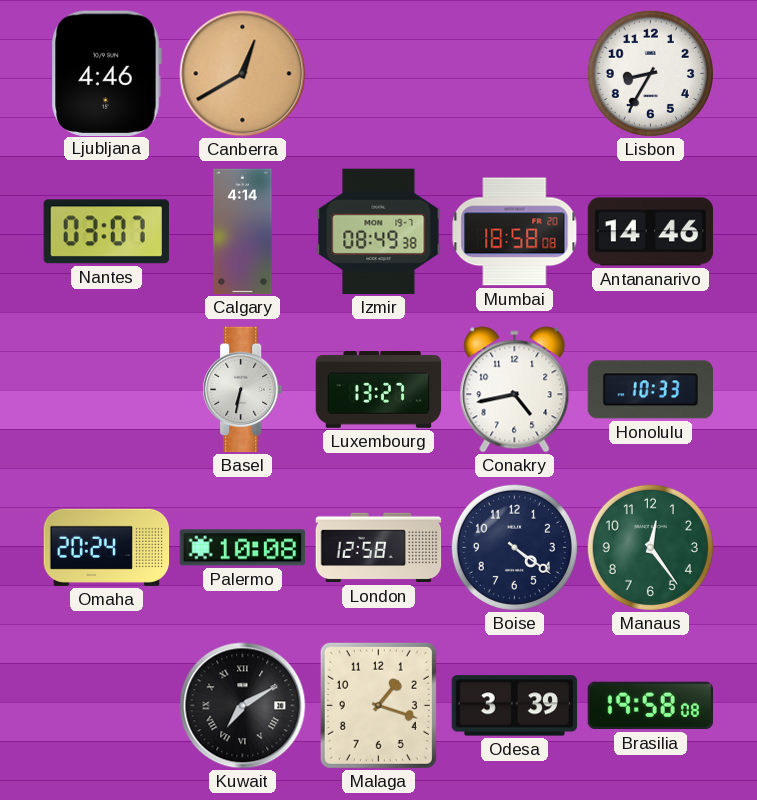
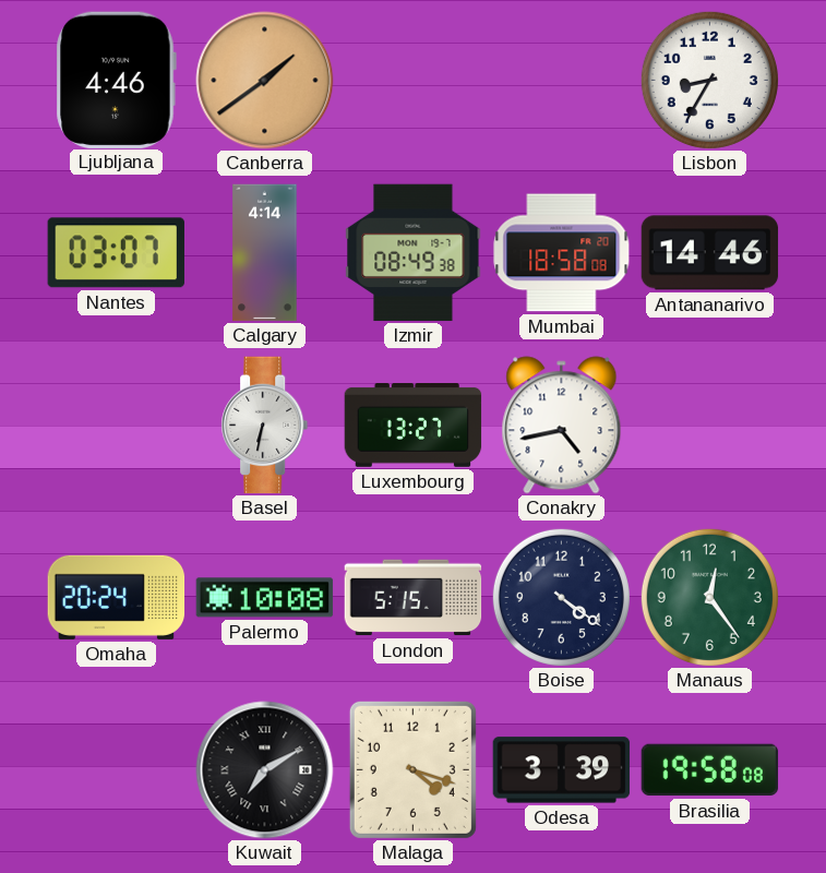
Canberra: 12:40 -> 1:39
Honolulu: 10:33 -> none
London: 12:58 -> 5:15
Malaga: 1:18 -> 4:18
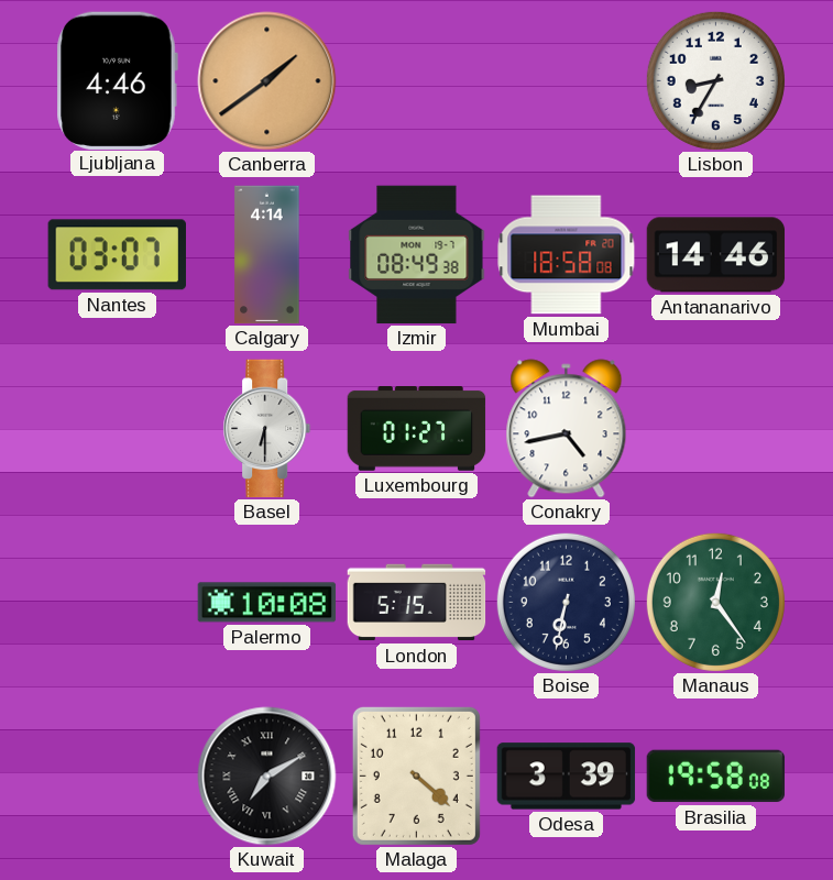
Basel: 6:32 -> 6:30
Luxembourg: 13:27 -> 01:27
Omaha: 20:24 -> none
Boise: 4:21 -> 6:32
Malaga: 4:18 -> 4:22
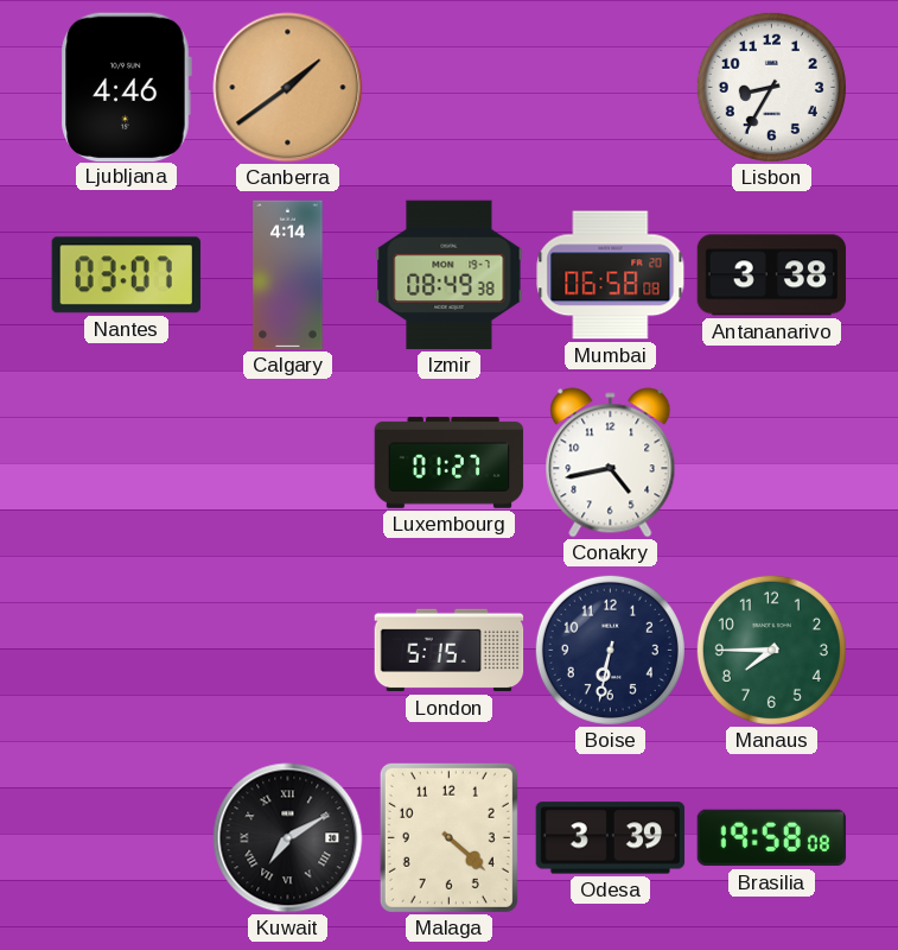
Mumbai: 18:58 -> 06:58
Antananarivo: 14:46 -> 3:38
Basel: 6:30 -> none
Palermo: 10:08 -> none
Manaus: 12:24 -> 7:45
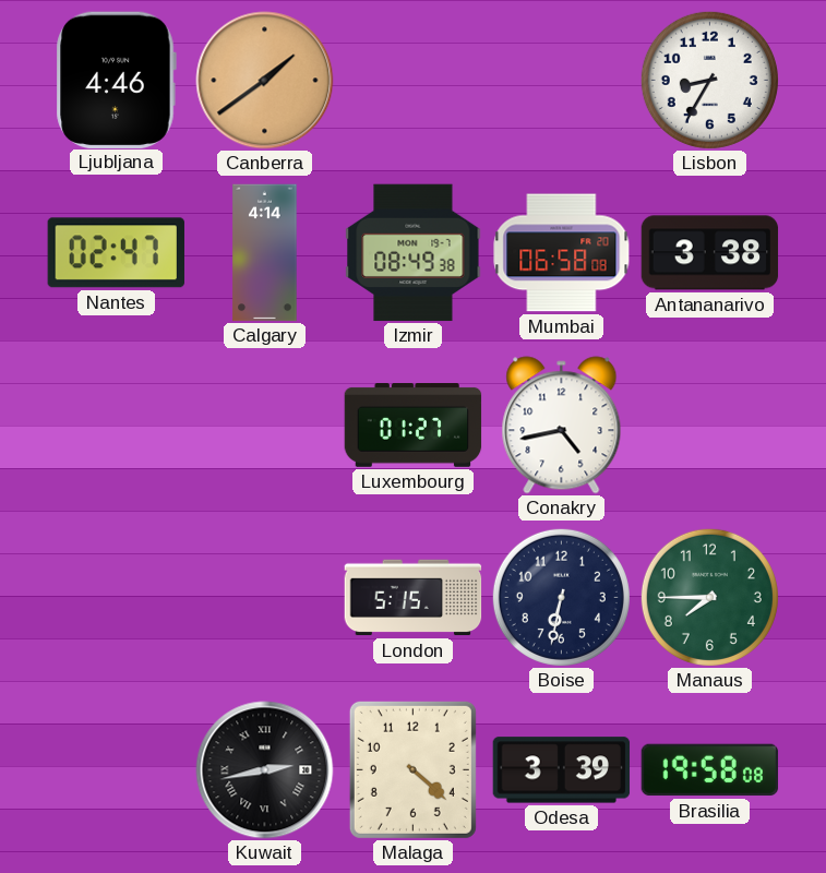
Nantes: 03:07 -> 02:47
Kuwait: 7:10 -> 2:43
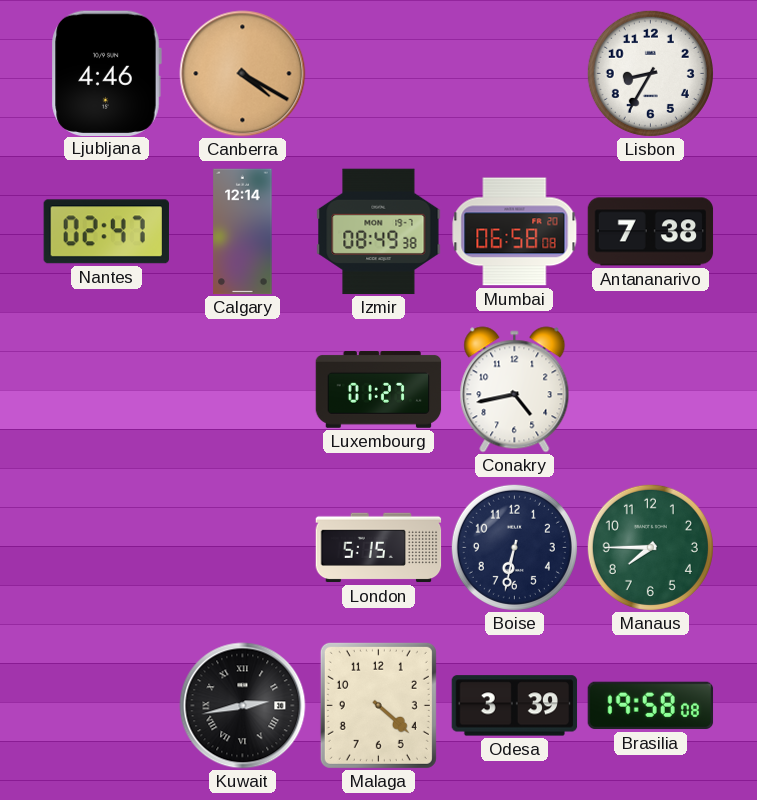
Canberra: 1:39 -> 4:20
Calgary: 4:14 -> 12:14
Antananarivo: 3:38 -> 7:38
